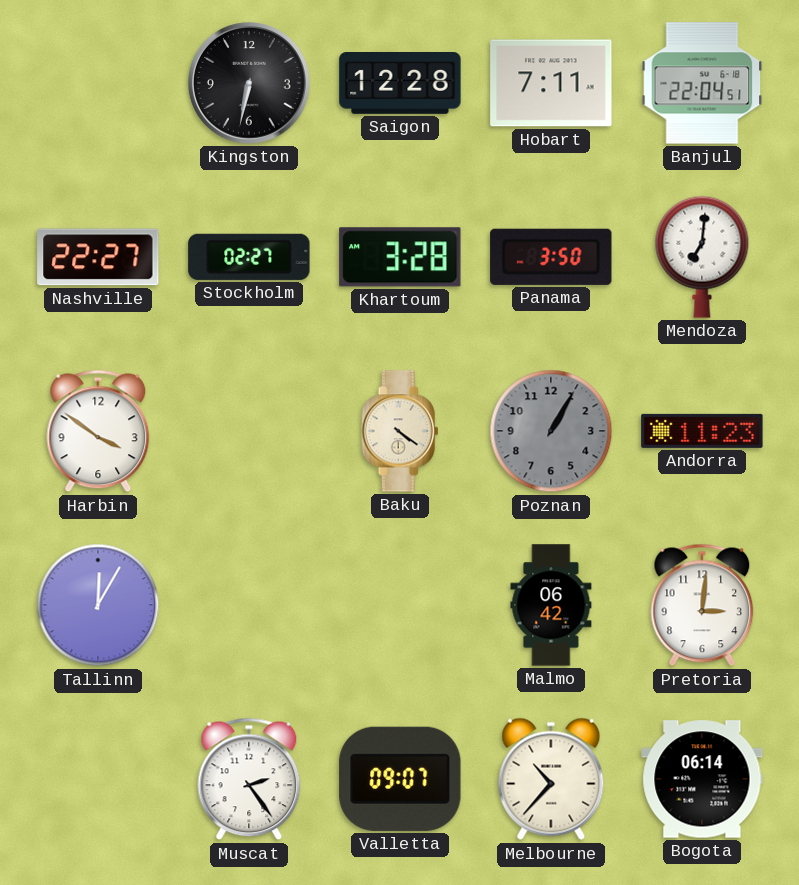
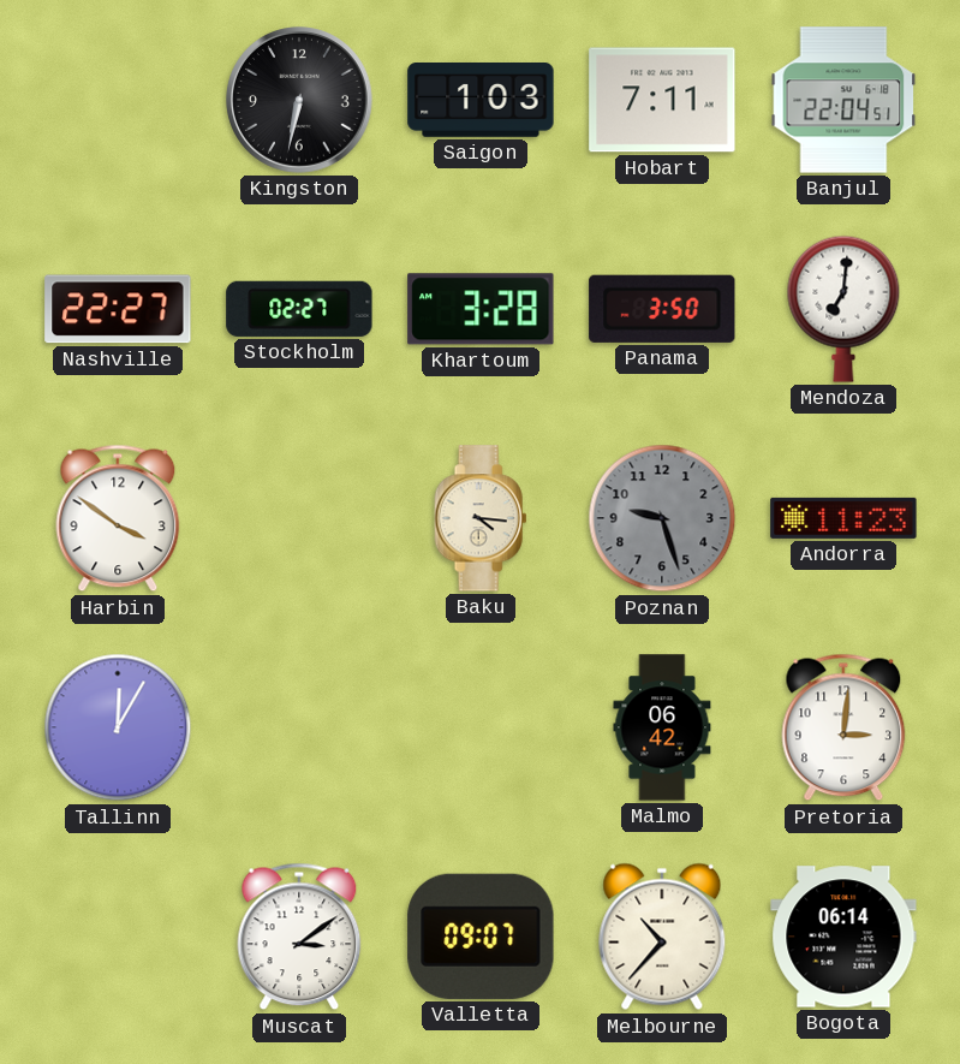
Saigon: 12:28 -> 1:03
Baku: 4:21 -> 4:16
Poznan: 1:05 -> 9:27
Muscat: 2:24 -> 3:09
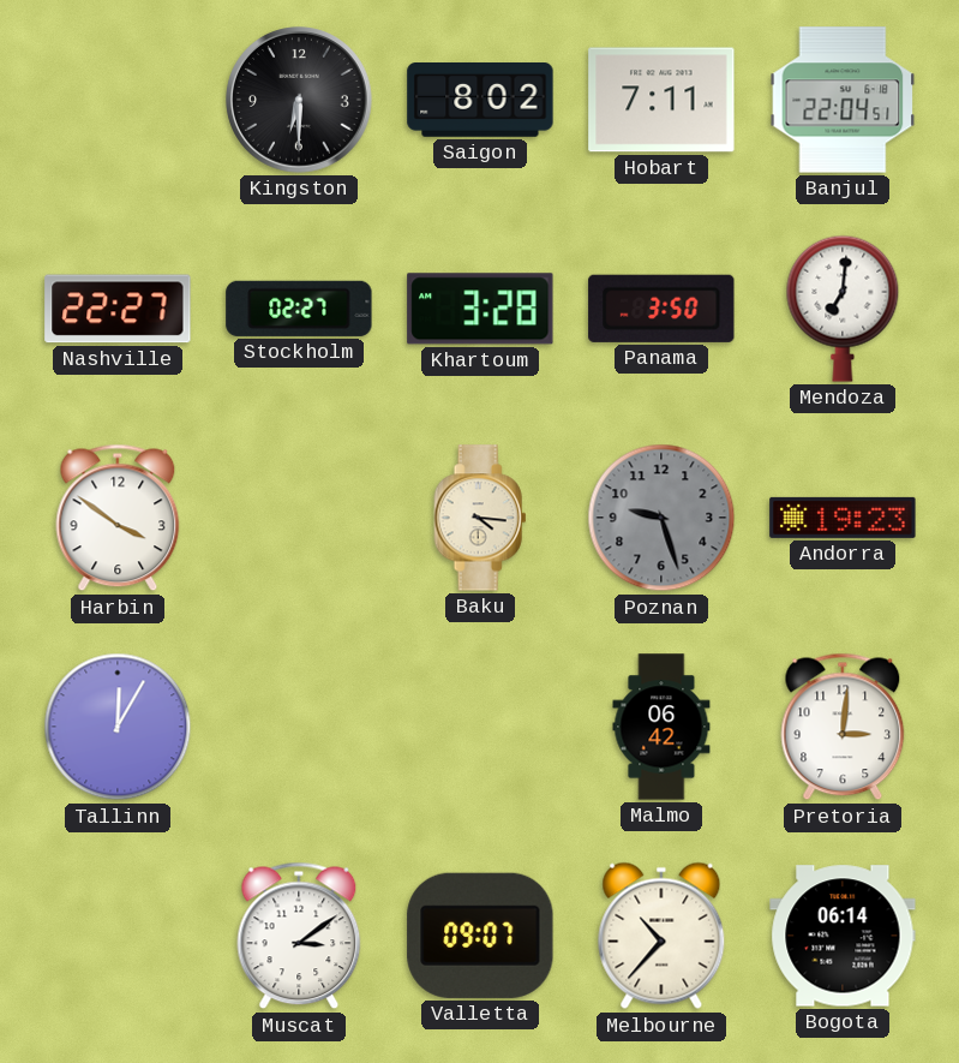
Kingston: 6:32 -> 6:30
Saigon: 1:03 -> 8:02
Andorra: 11:23 -> 19:23
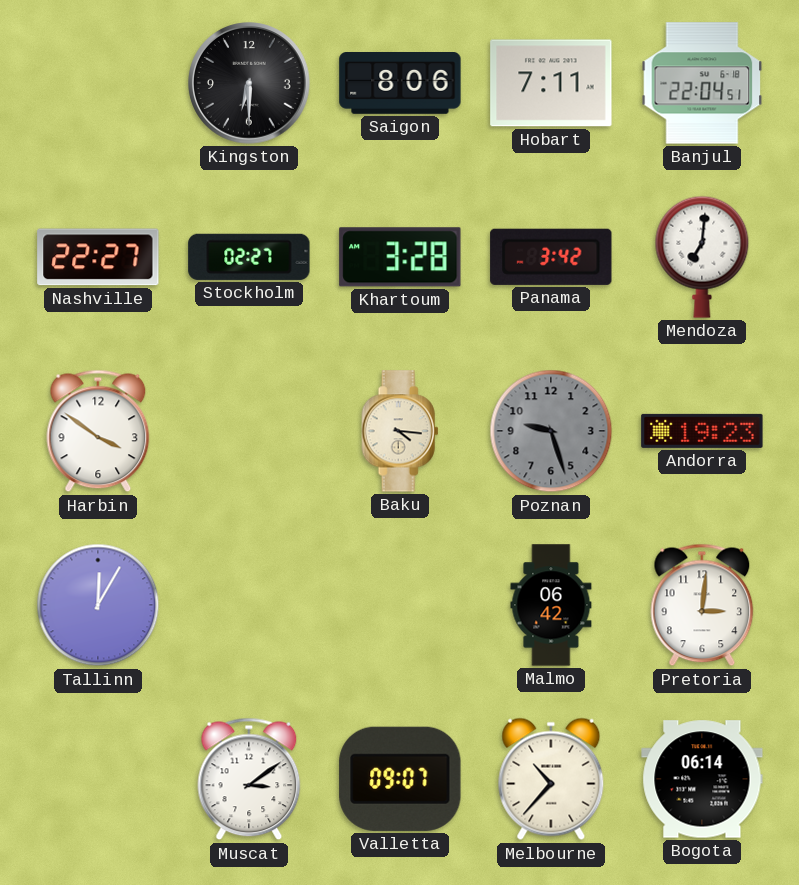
Saigon: 8:02 -> 8:06
Panama: 3:50 -> 3:42
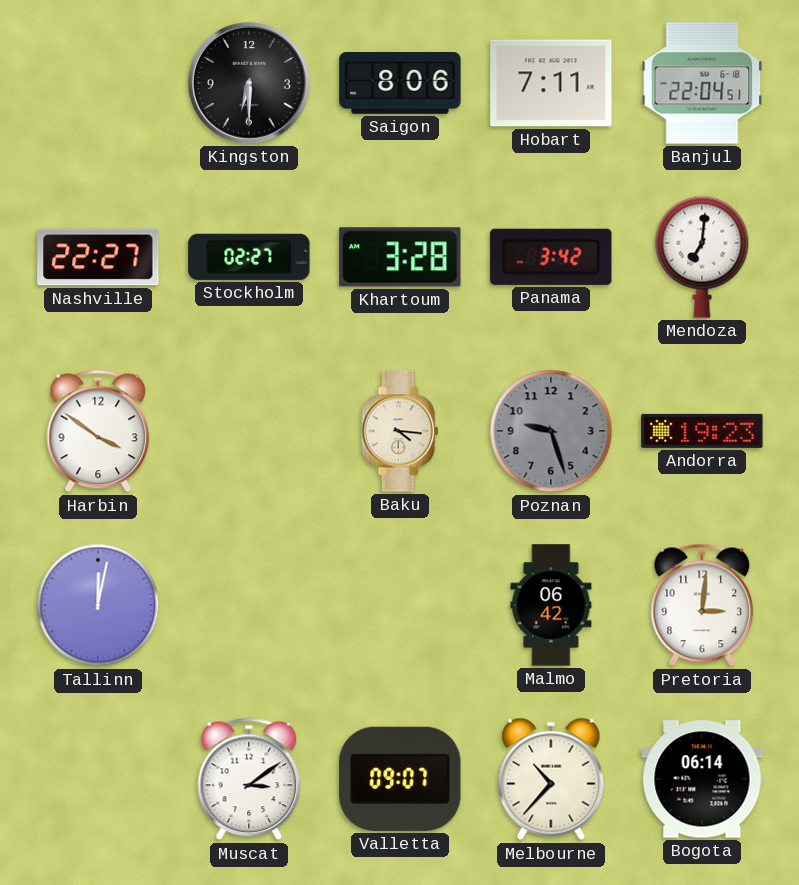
Tallinn: 12:05 -> 12:02
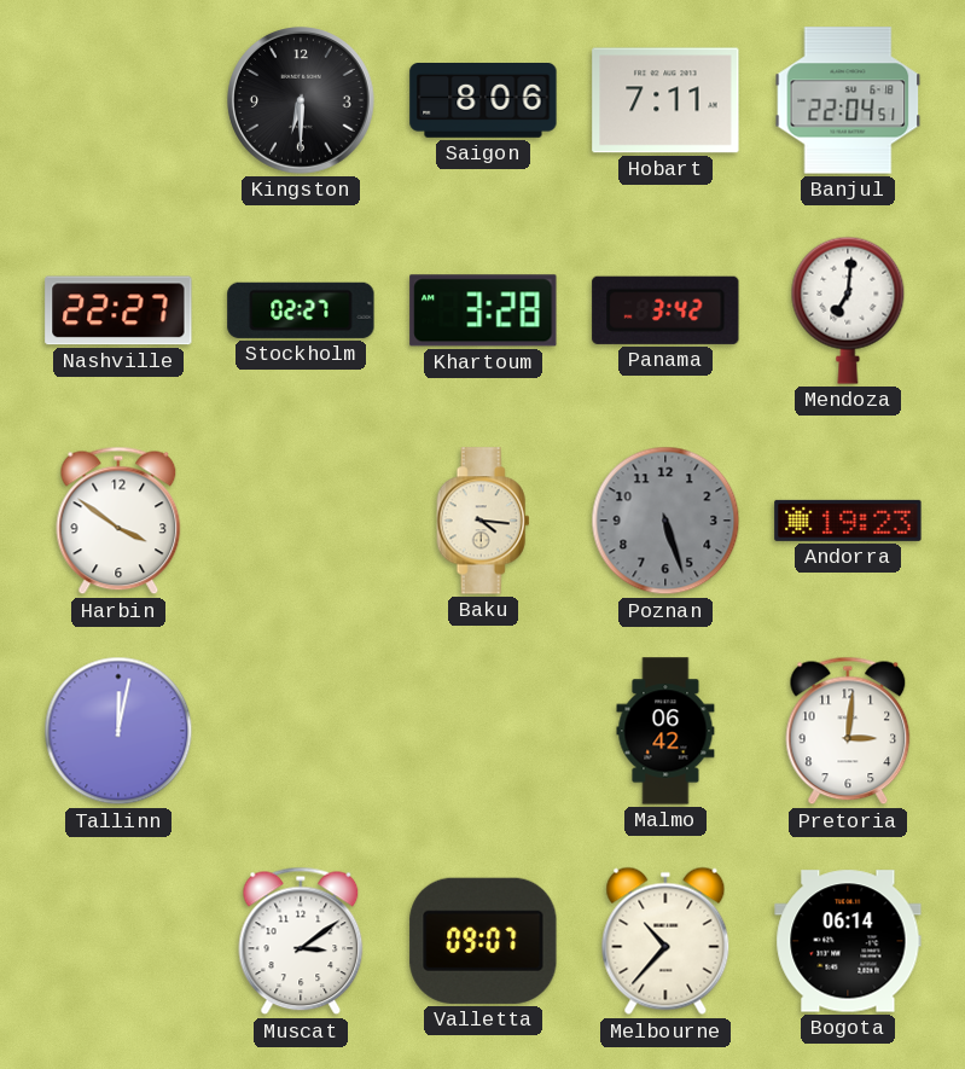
Poznan: 9:27 -> 5:27
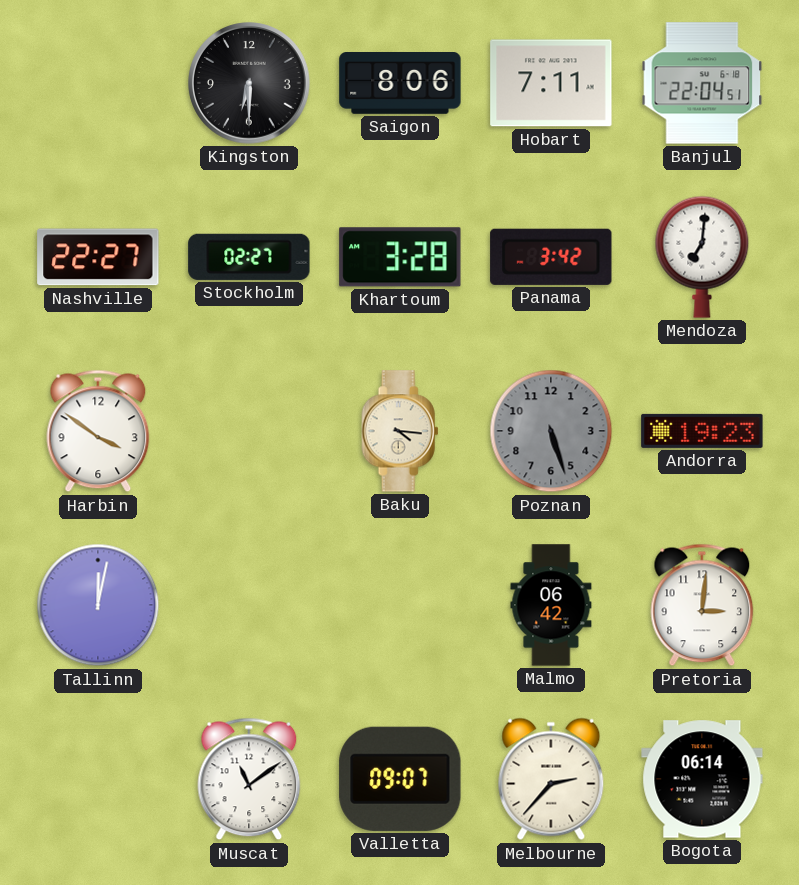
Muscat: 3:09 -> 11:09
Melbourne: 10:37 -> 2:37
